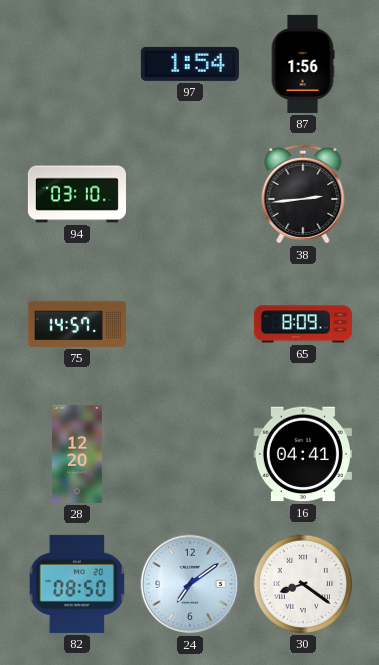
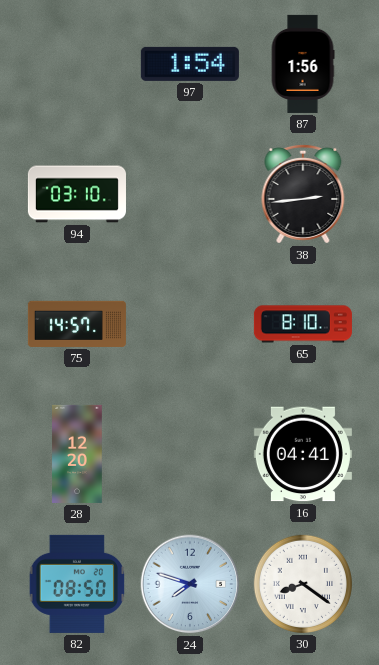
65: 8:09 -> 8:10
24: 7:09 -> 7:48
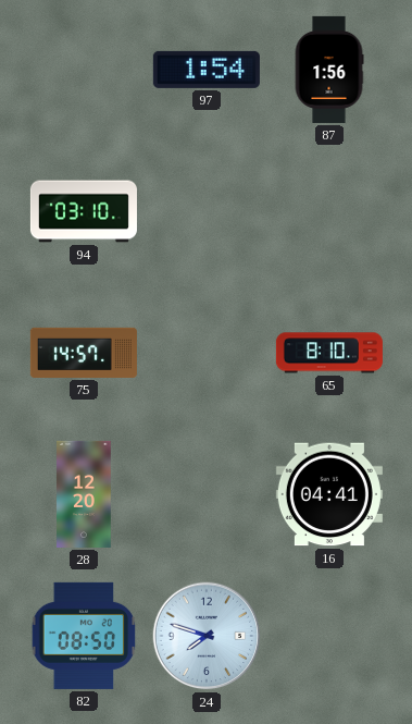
38: 2:44 -> none
30: 8:21 -> none
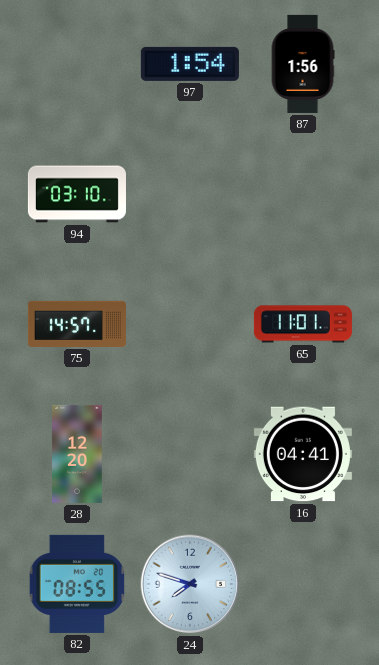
65: 8:10 -> 11:01
82: 08:50 -> 08:55
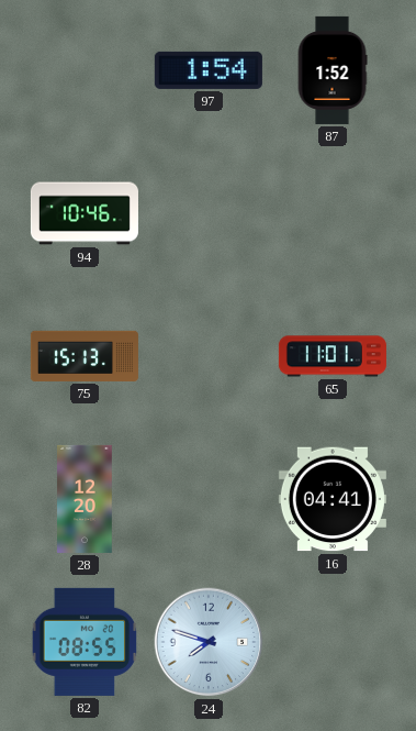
87: 1:56 -> 1:52
94: 03:10 -> 10:46
75: 14:57 -> 15:13
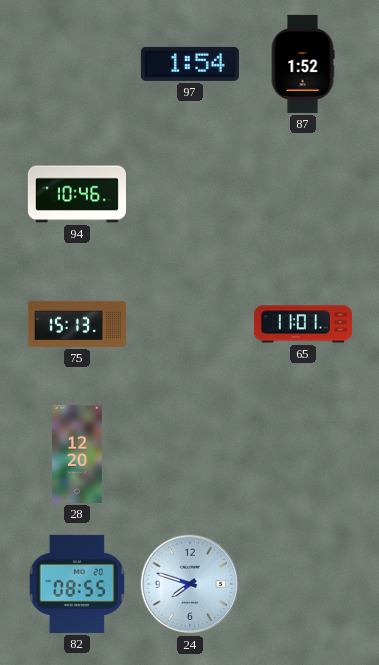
16: 04:41 -> none
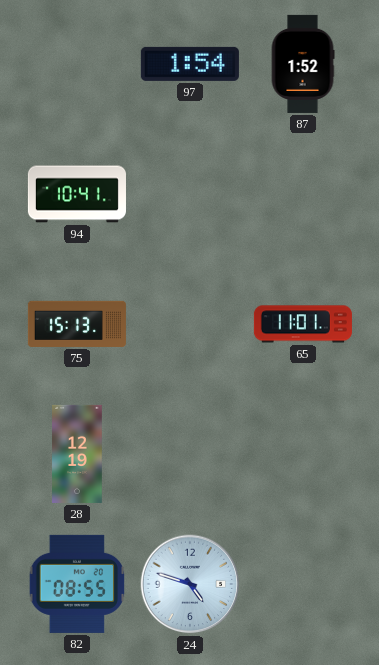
94: 10:46 -> 10:41
28: 12:20 -> 12:19
24: 7:48 -> 4:48
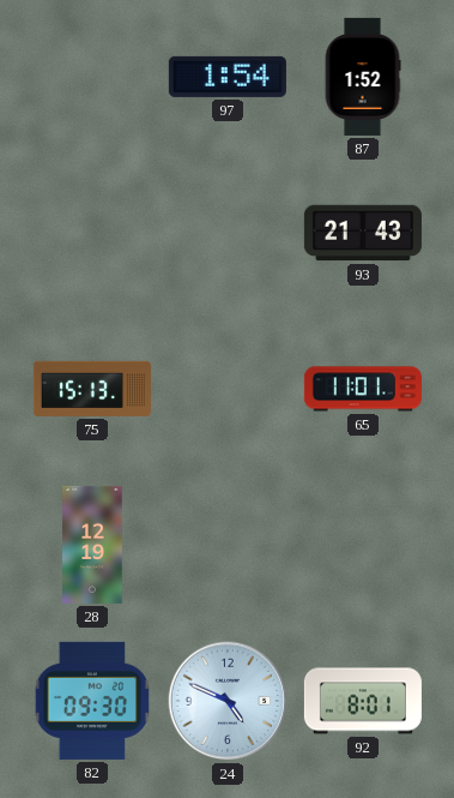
94: 10:41 -> none
93: none -> 21:43
82: 08:55 -> 09:30
24: 4:48 -> 4:49
92: none -> 8:01
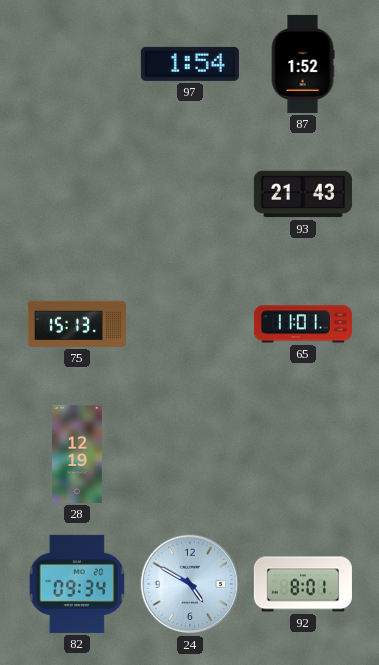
82: 09:30 -> 09:34
24: 4:49 -> 4:50
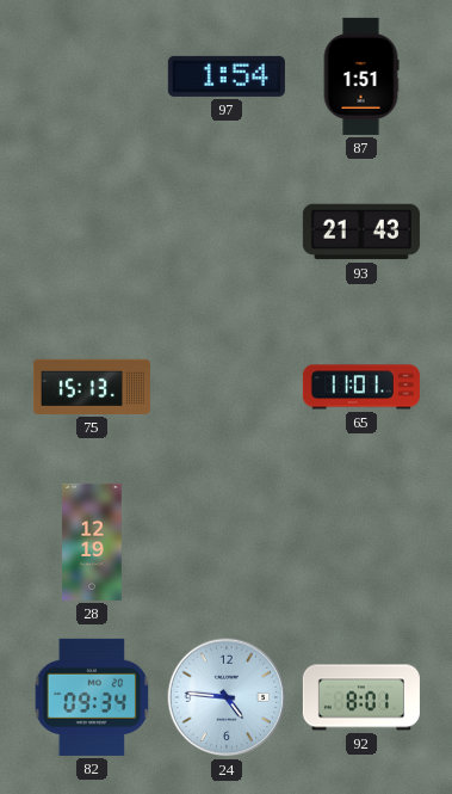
87: 1:52 -> 1:51
24: 4:50 -> 4:46
